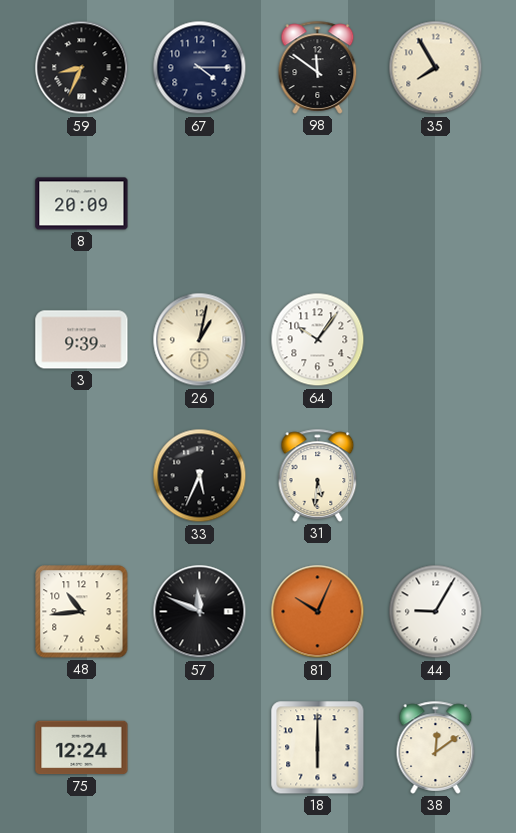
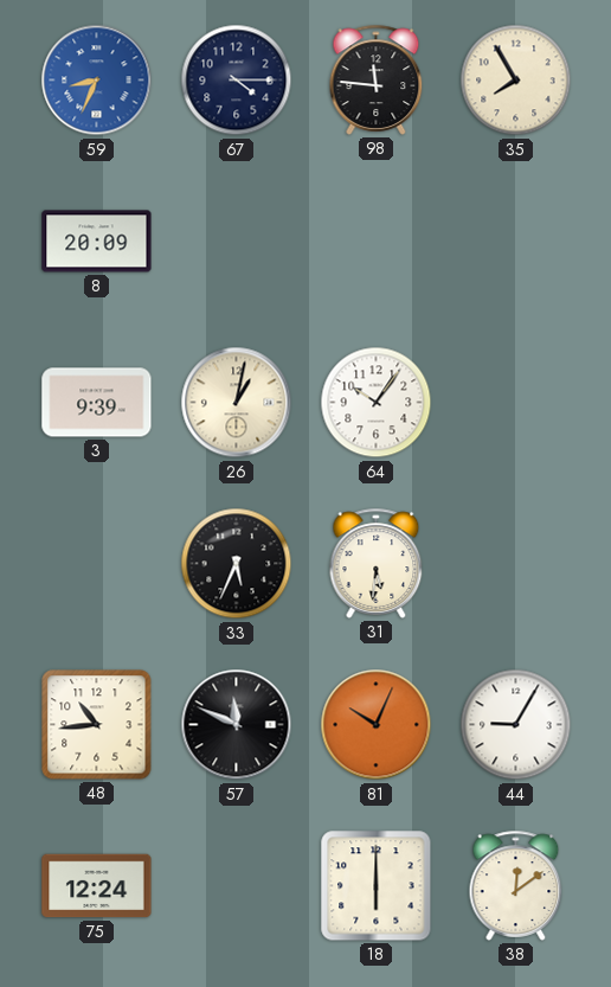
59 dial: black -> blue
98: 11:51 -> 11:46
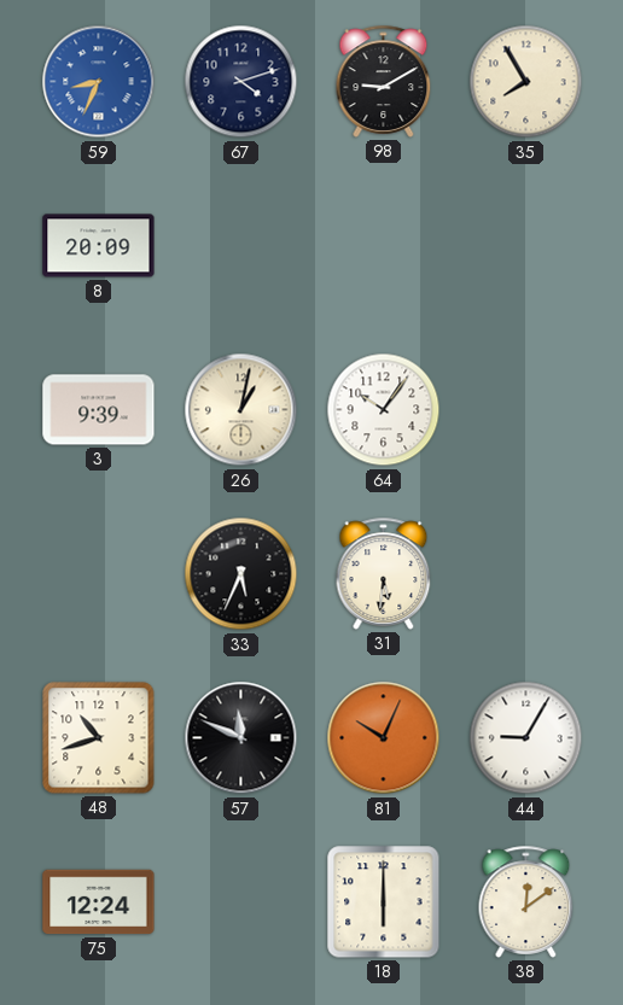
67: 4:15 -> 4:12
98: 11:46 -> 9:10
48: 10:44 -> 10:42
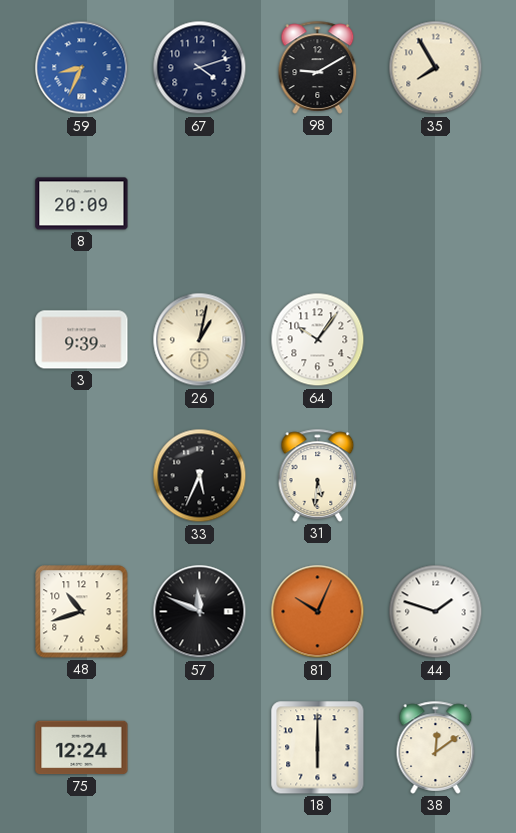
44: 9:05 -> 1:48
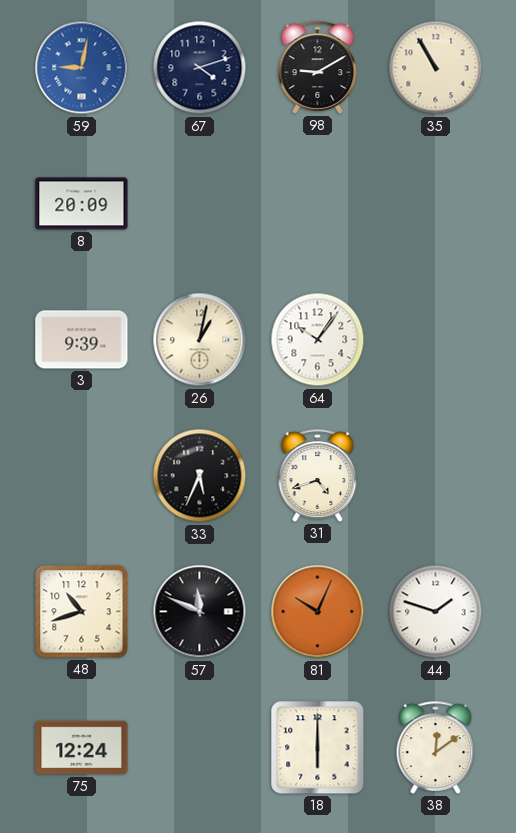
59: 8:34 -> 9:02
35: 7:55 -> 10:55
31: 5:31 -> 4:42
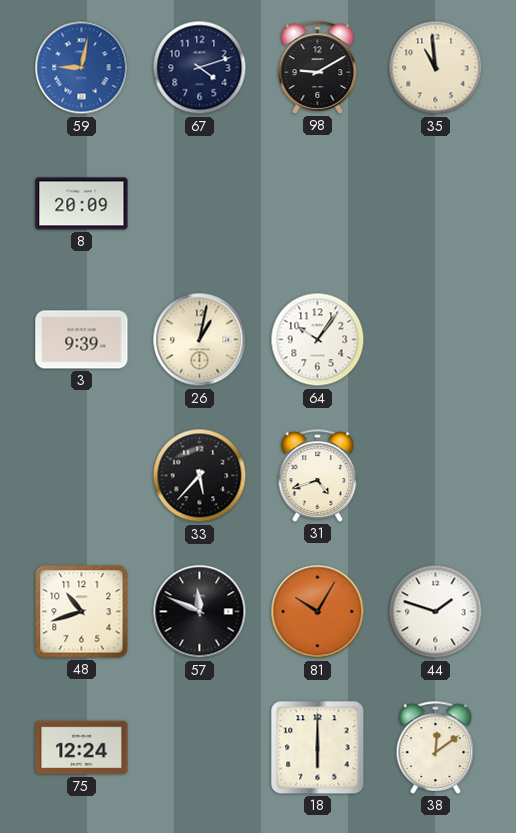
35: 10:55 -> 10:59
33: 5:34 -> 5:37
81: 10:04 -> 10:05
